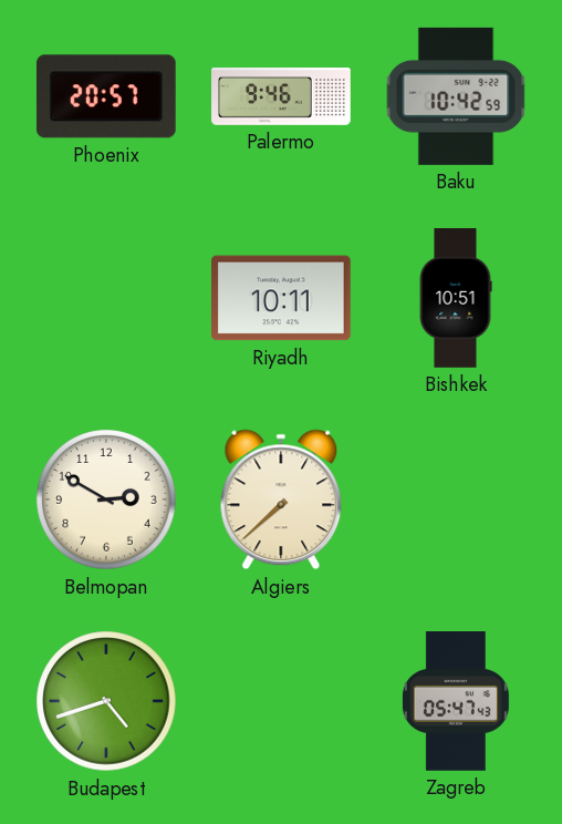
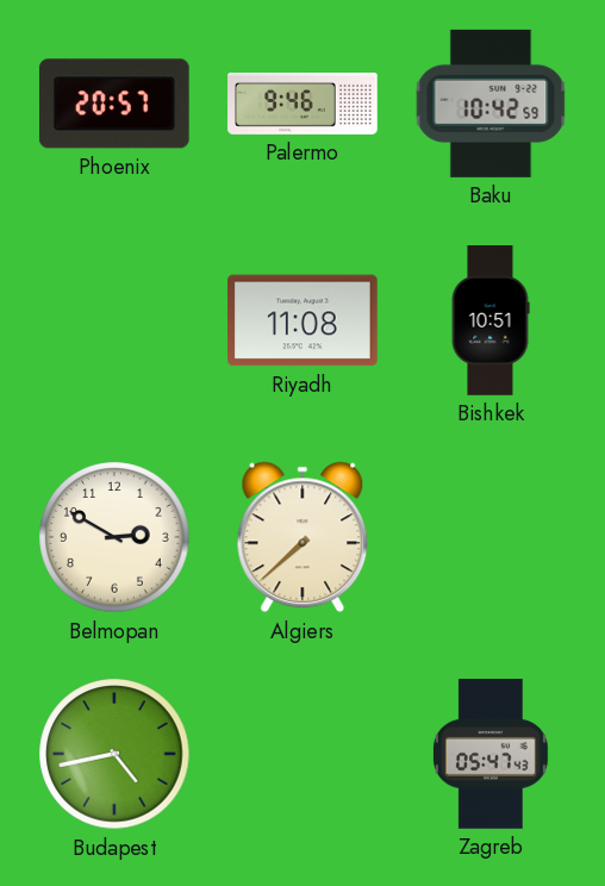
Riyadh: 10:11 -> 11:08
Budapest: 4:42 -> 4:43
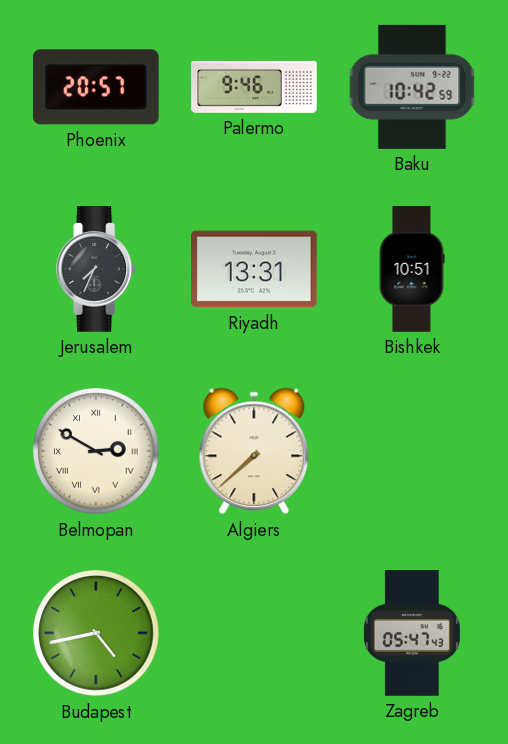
Jerusalem: none -> 7:34
Riyadh: 11:08 -> 13:31
Belmopan numerals: Arabic -> Roman
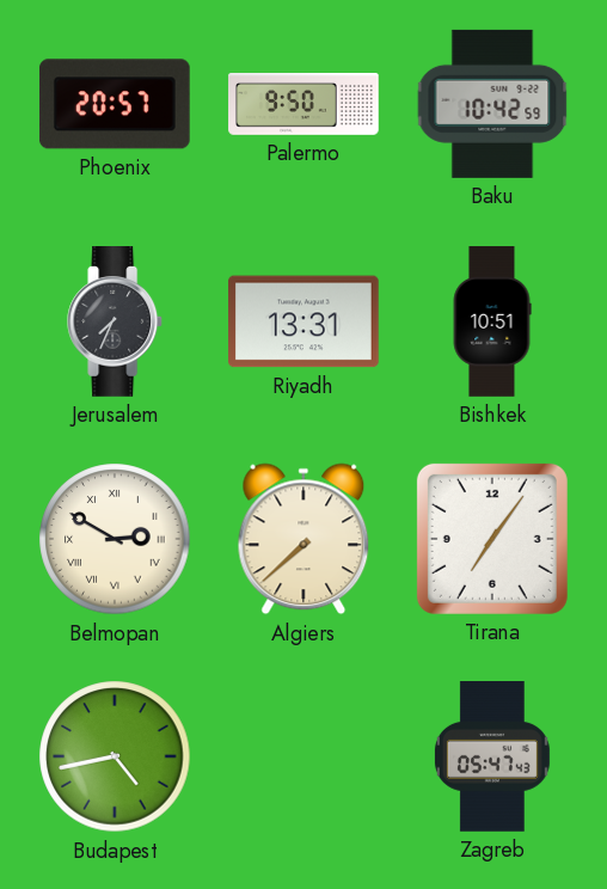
Palermo: 9:46 -> 9:50
Tirana: none -> 7:06
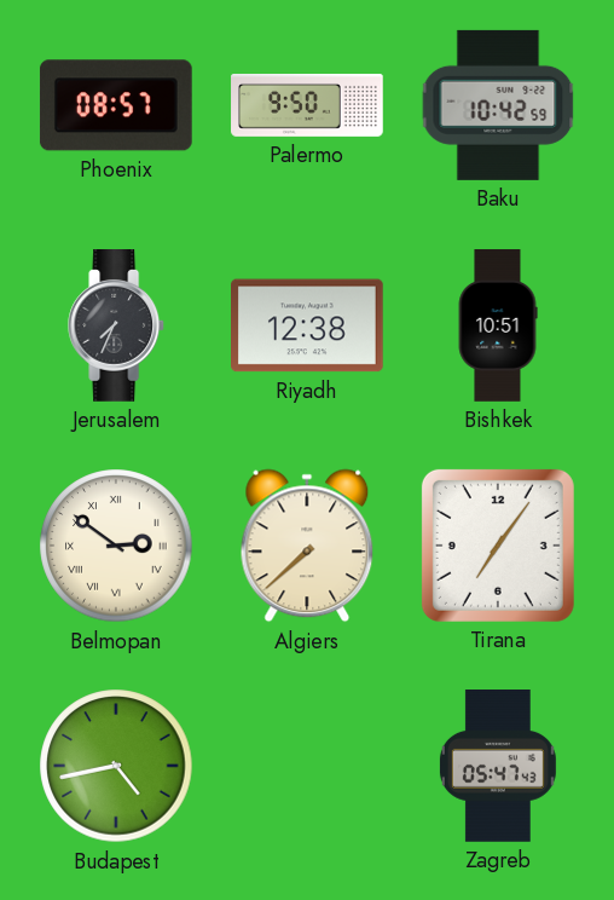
Phoenix: 20:57 -> 08:57
Riyadh: 13:31 -> 12:38
Belmopan: 2:50 -> 2:51
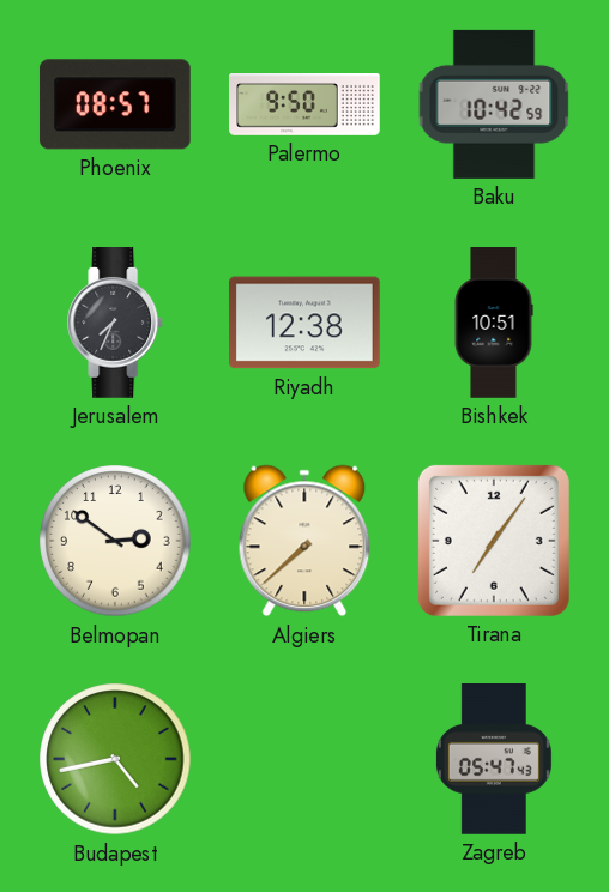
Belmopan numerals: Roman -> Arabic
